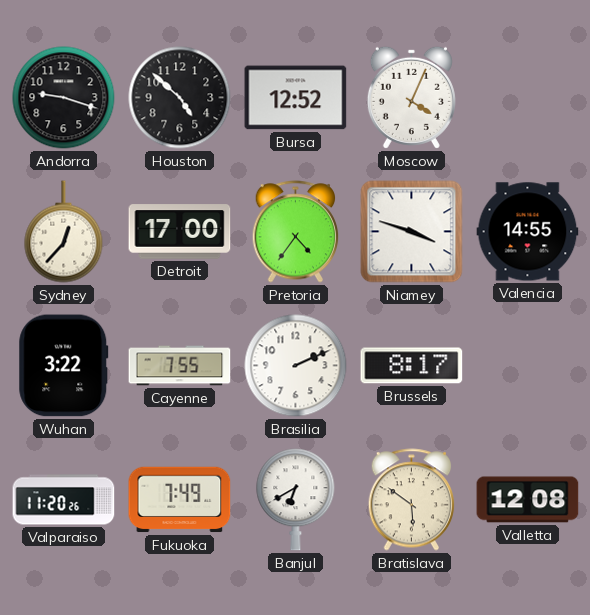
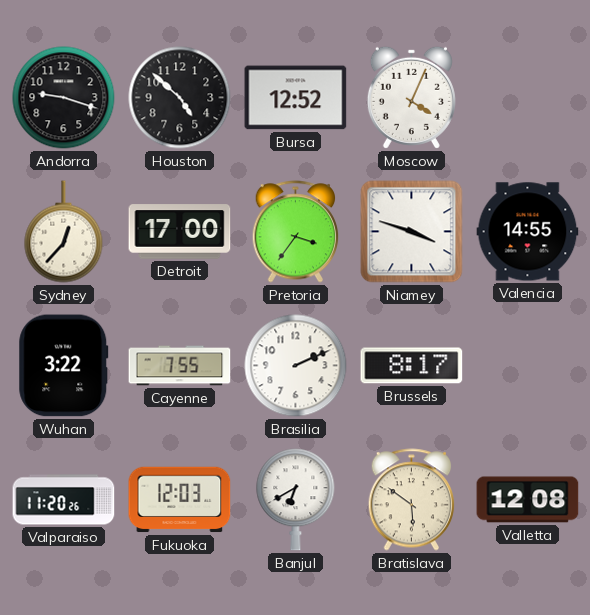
Pretoria: 4:36 -> 3:36
Fukuoka: 7:49 -> 12:03
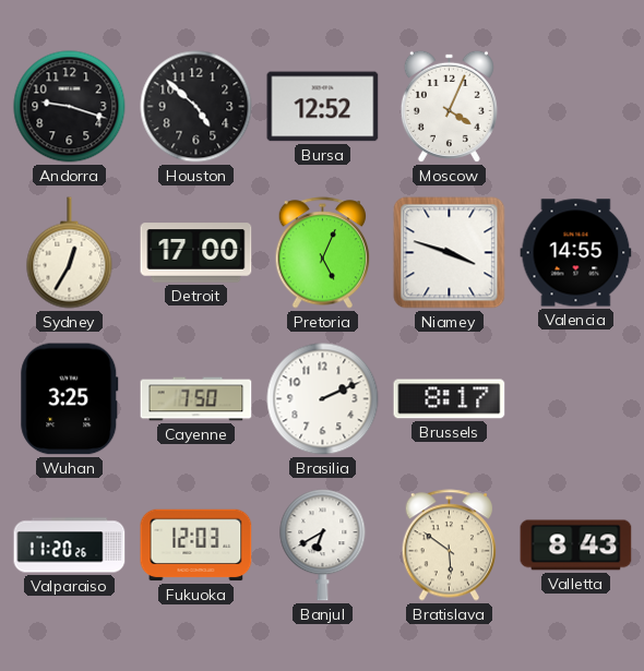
Sydney: 12:37 -> 12:35
Pretoria: 3:36 -> 5:04
Wuhan: 3:22 -> 3:25
Cayenne: 7:55 -> 7:50
Valletta: 12:08 -> 8:43
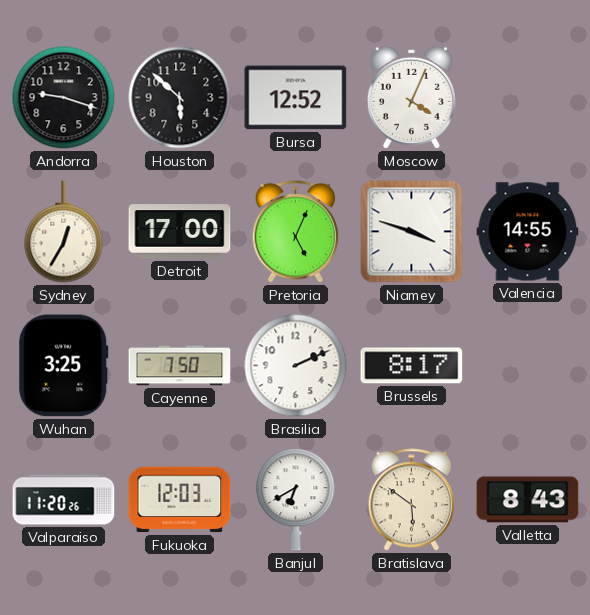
Houston: 4:52 -> 5:52
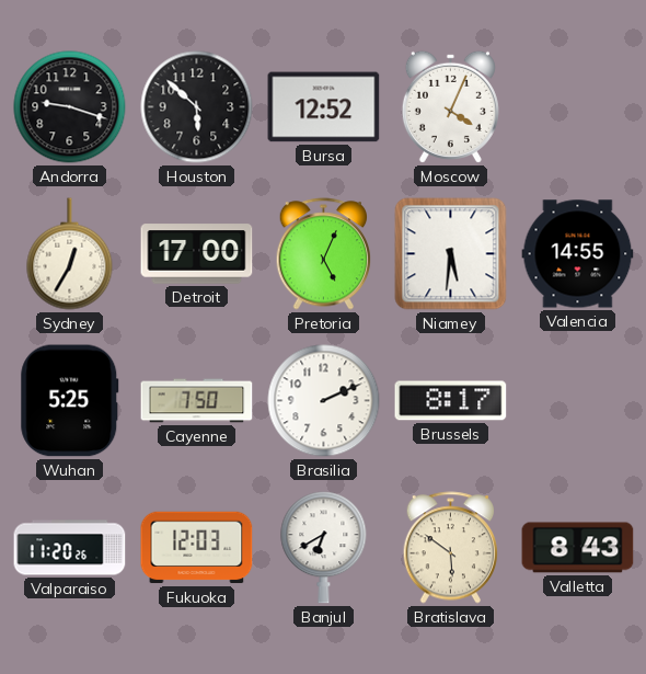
Niamey: 3:48 -> 5:31
Wuhan: 3:25 -> 5:25
